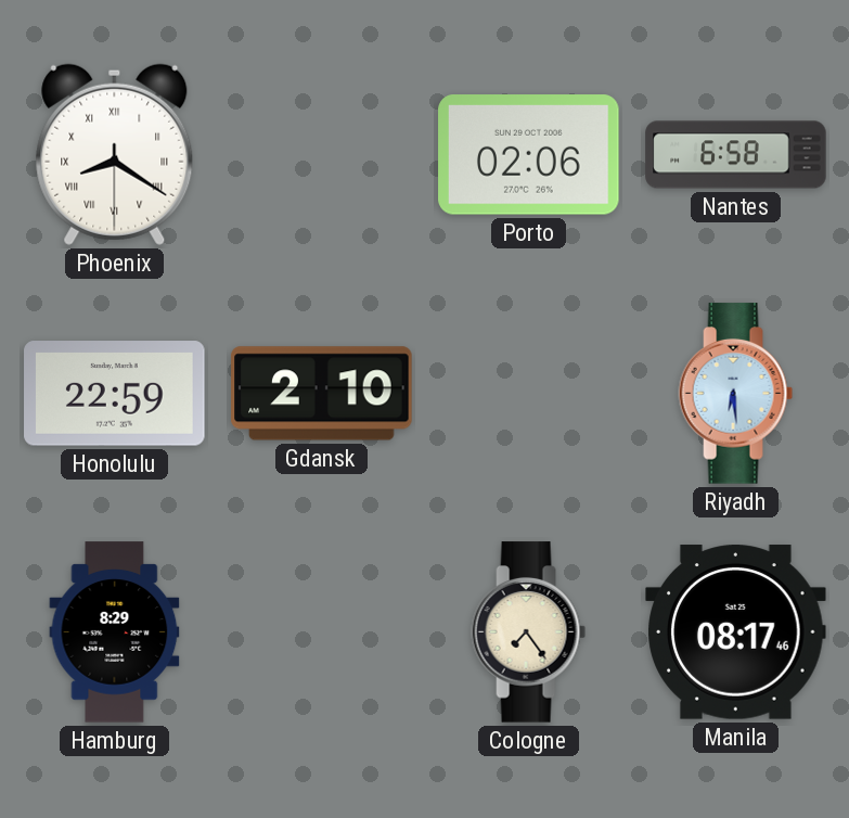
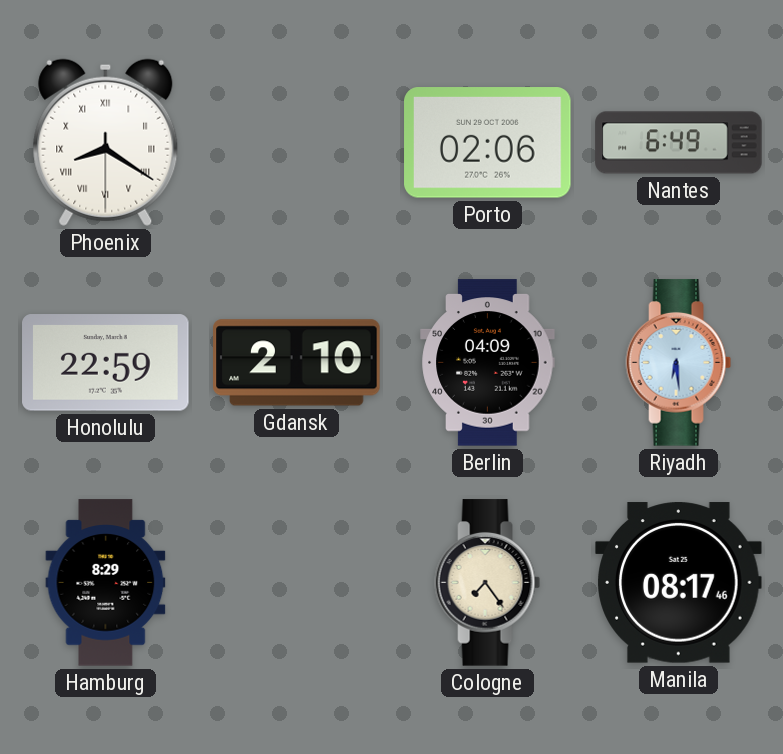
Nantes: 6:58 -> 6:49
Berlin: none -> 04:09
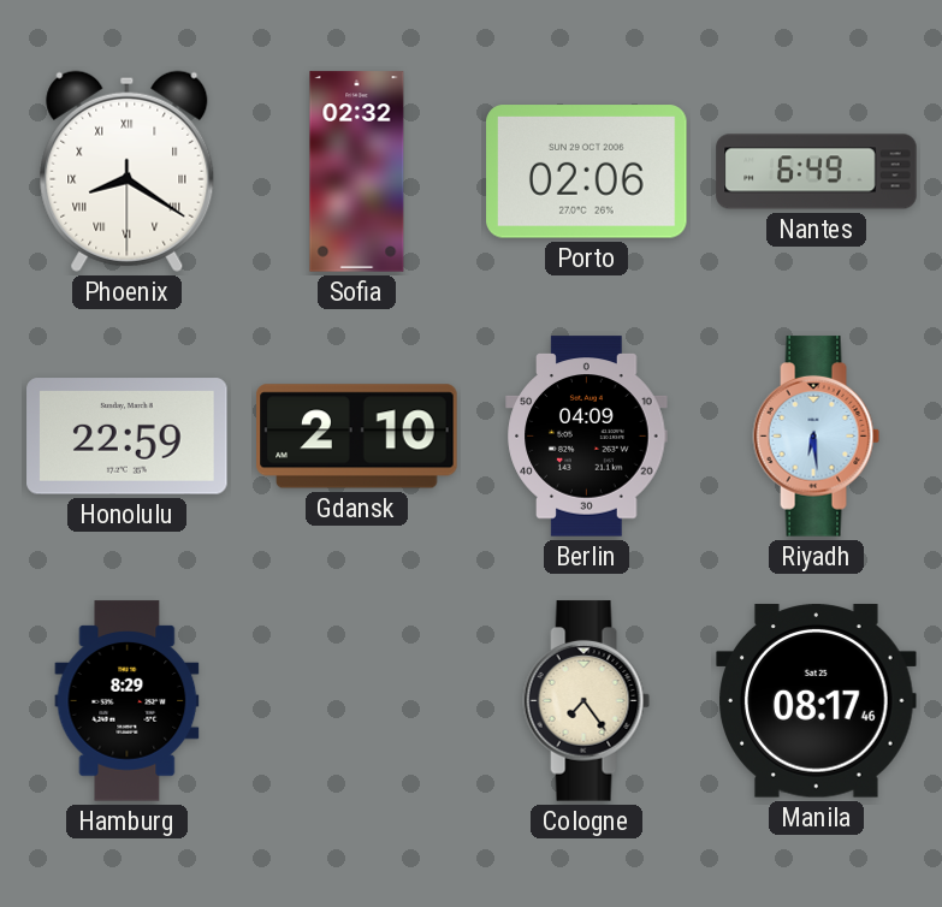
Sofia: none -> 02:32
